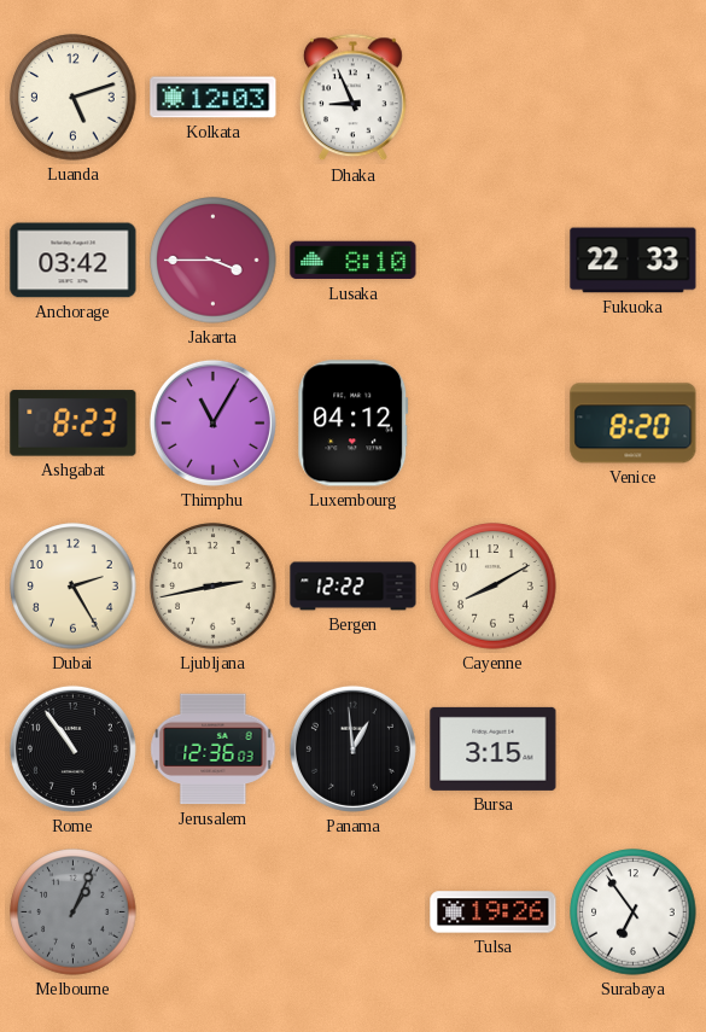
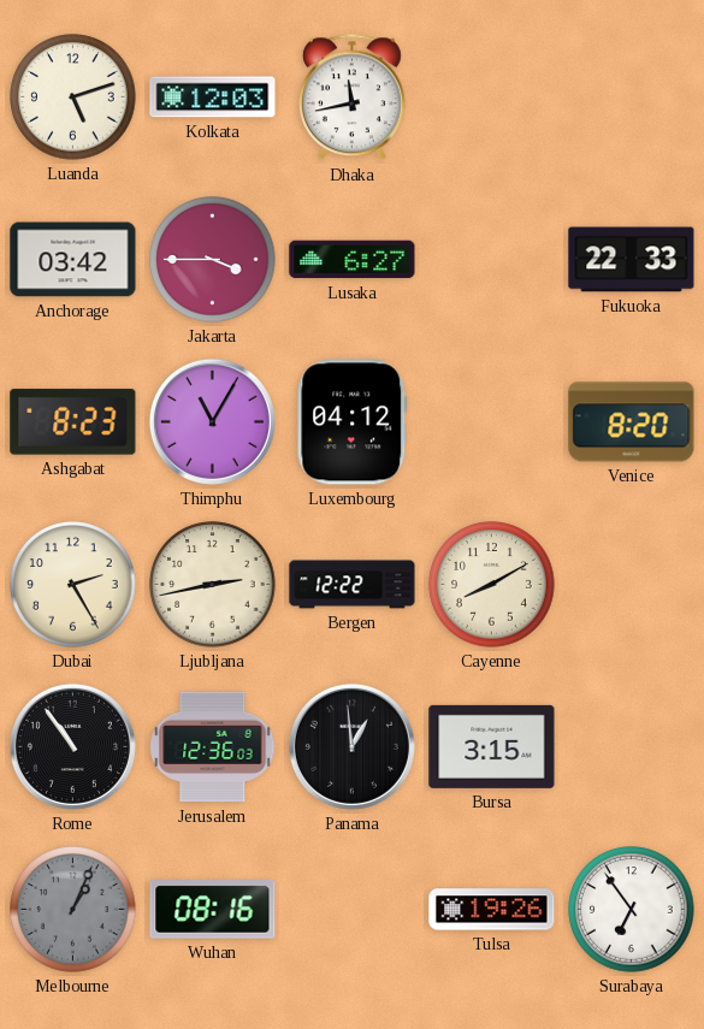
Dhaka: 8:56 -> 11:43
Lusaka: 8:10 -> 6:27
Wuhan: none -> 08:16
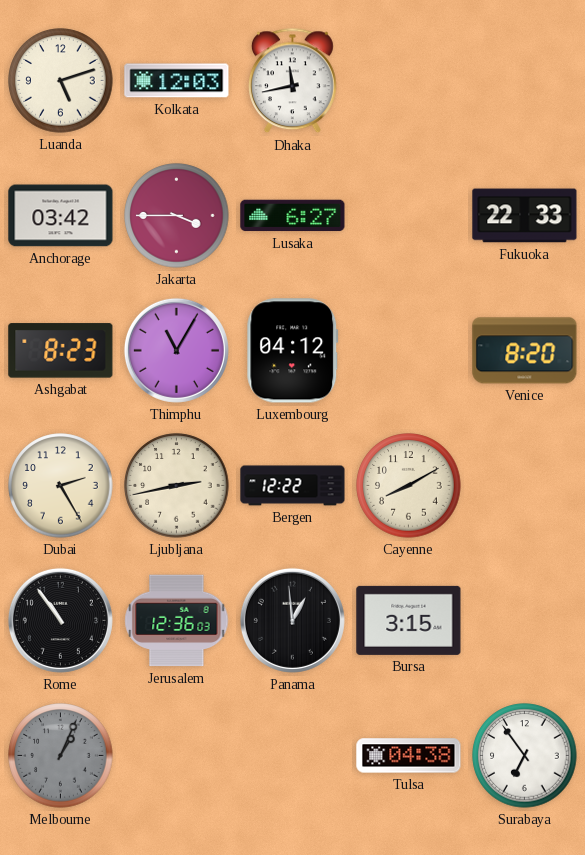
Wuhan: 08:16 -> none
Tulsa: 19:26 -> 04:38
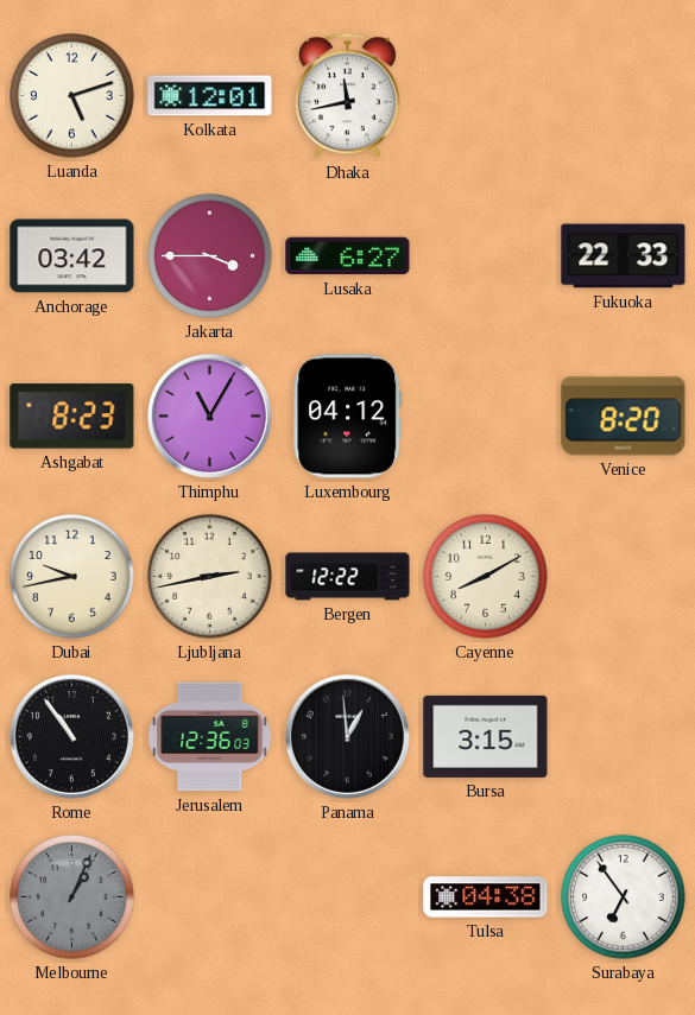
Kolkata: 12:03 -> 12:01
Dubai: 2:25 -> 9:43
